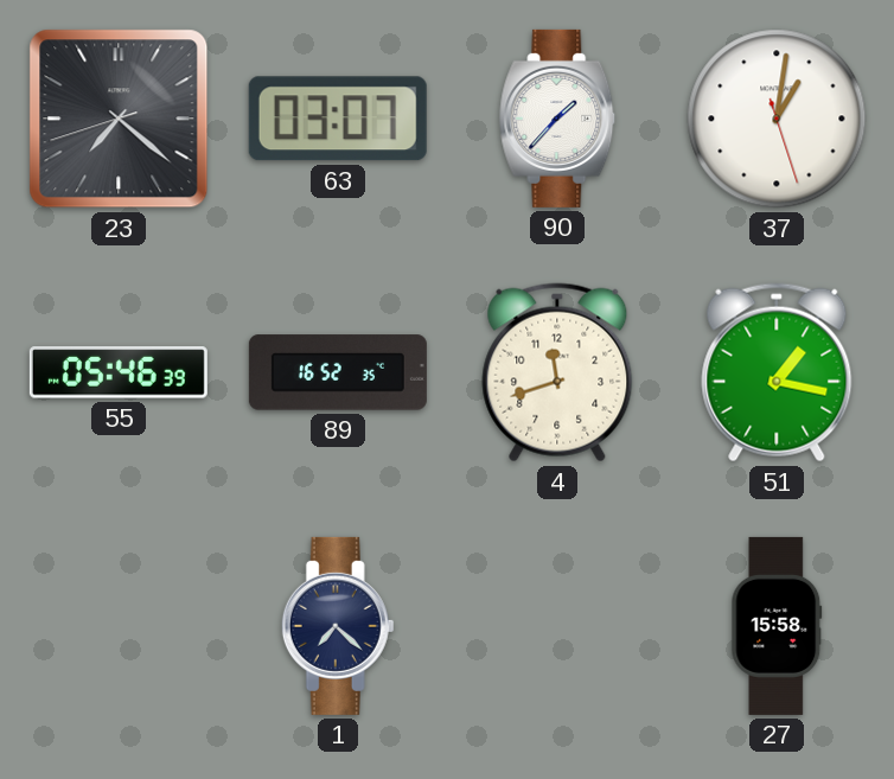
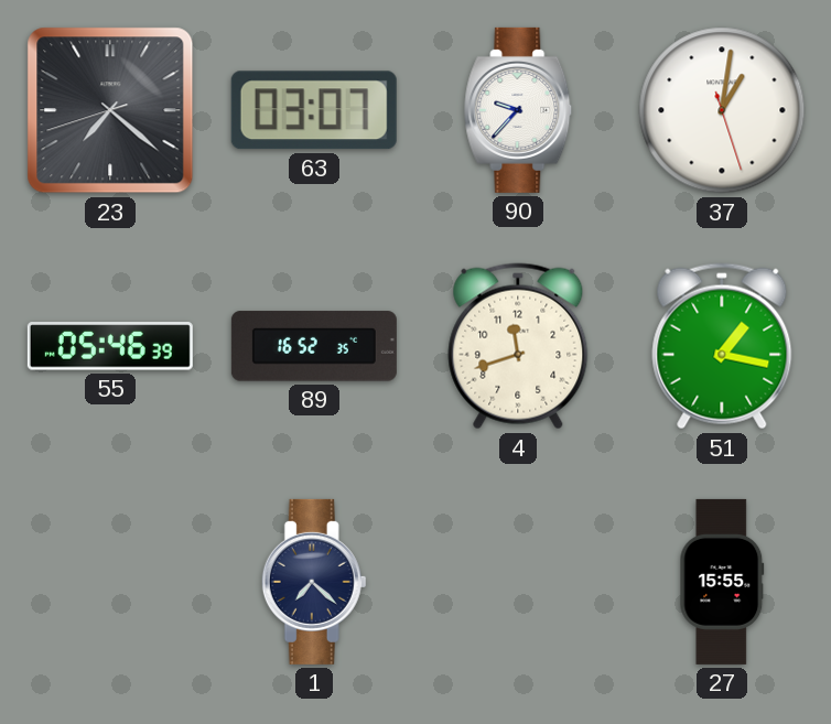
90: 1:37 -> 9:37
27: 15:58 -> 15:55
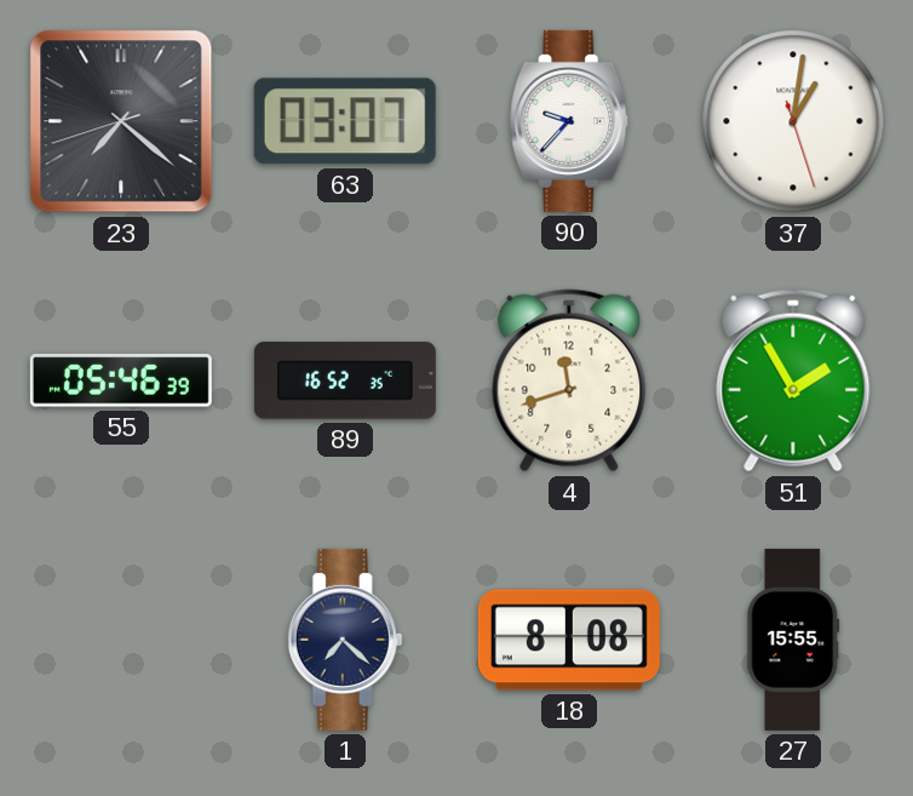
51: 1:17 -> 1:55
18: none -> 8:08
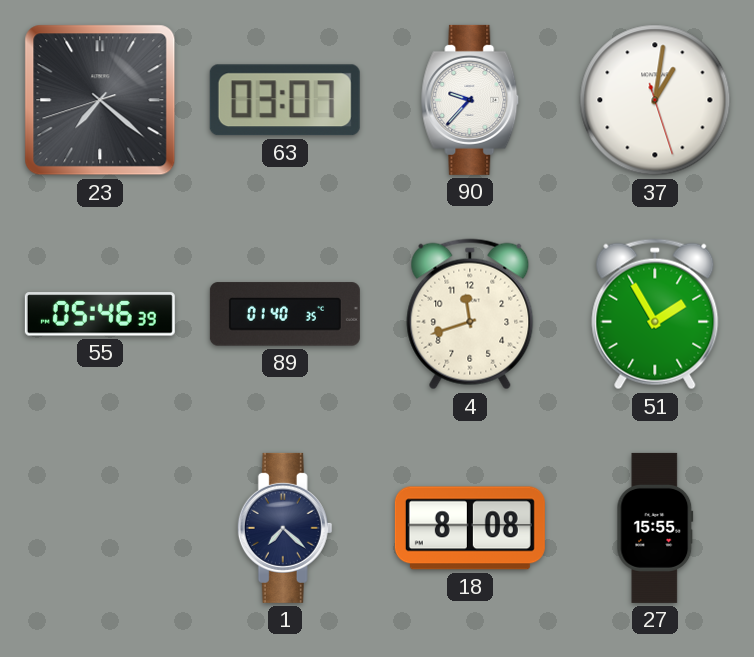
89: 16:52 -> 01:40
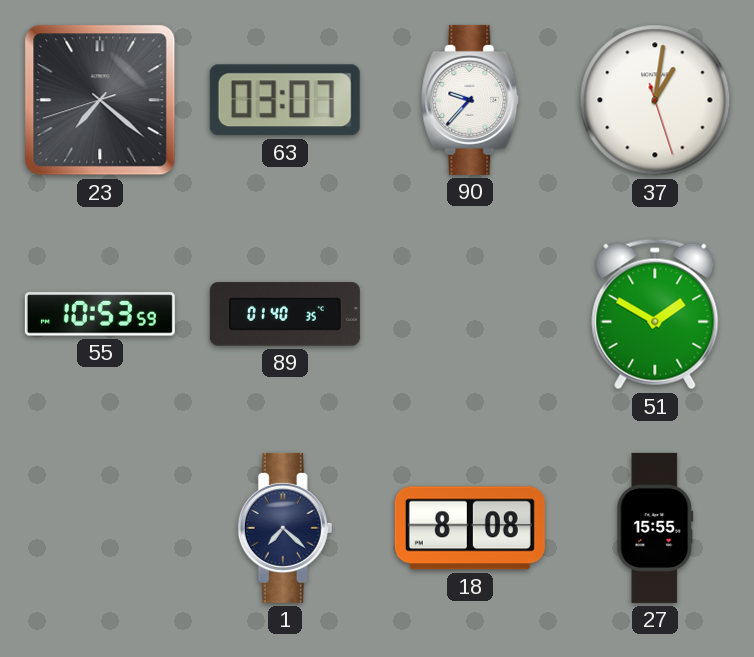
55: 05:46 -> 10:53
4: 11:42 -> none
51: 1:55 -> 1:50
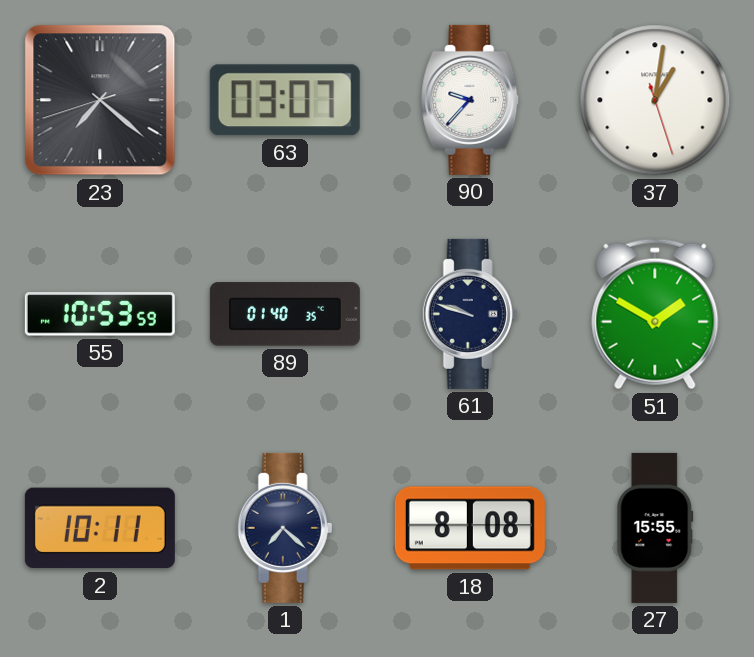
61: none -> 9:48
2: none -> 10:11
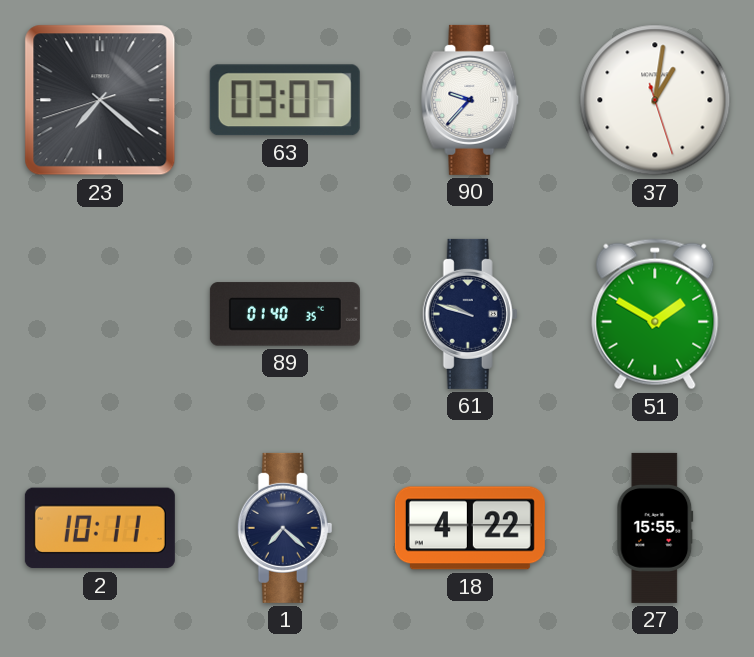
55: 10:53 -> none
18: 8:08 -> 4:22
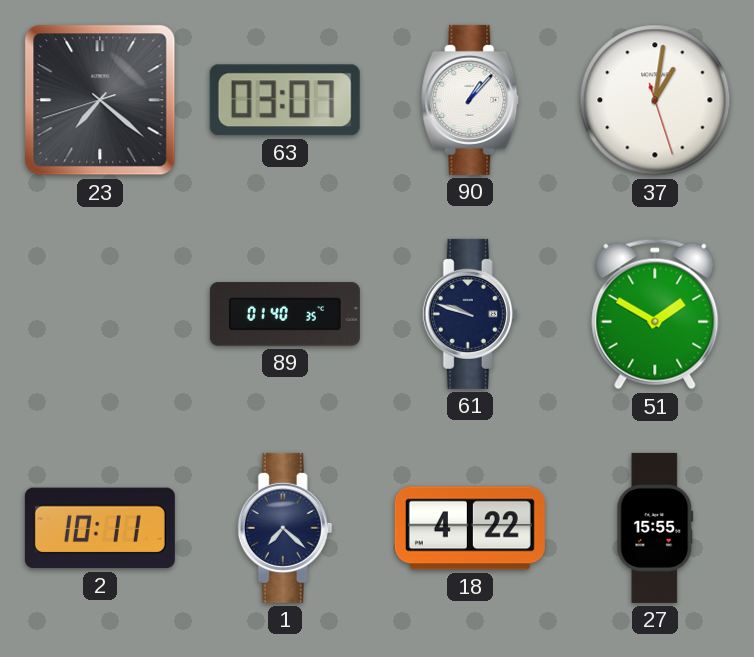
90: 9:37 -> 1:07
